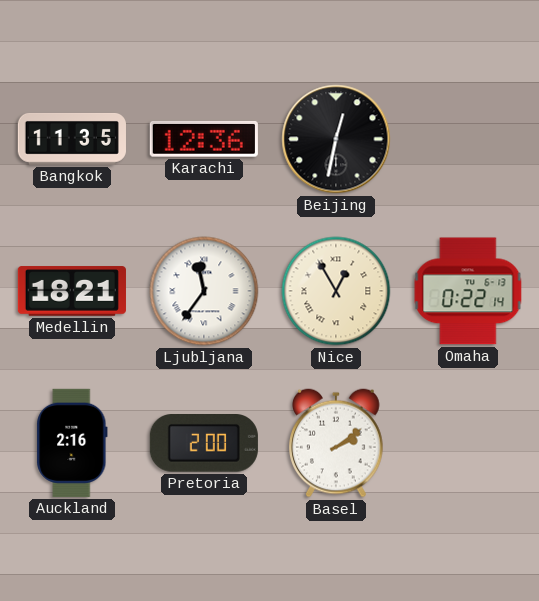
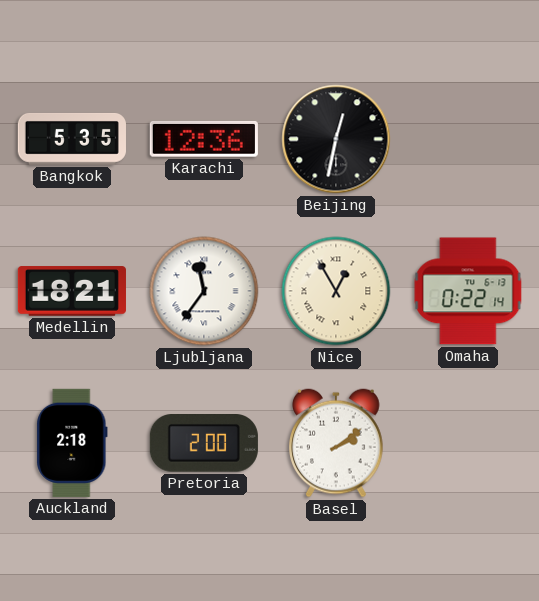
Bangkok: 11:35 -> 5:35
Auckland: 2:16 -> 2:18
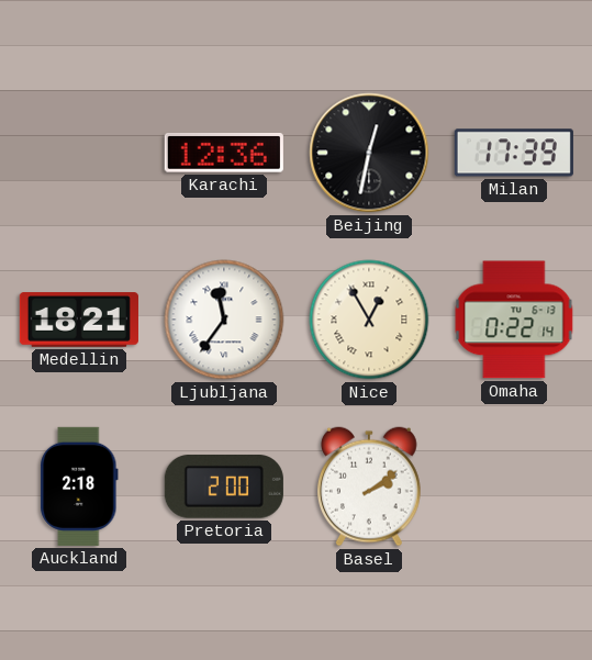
Bangkok: 5:35 -> none
Milan: none -> 17:39
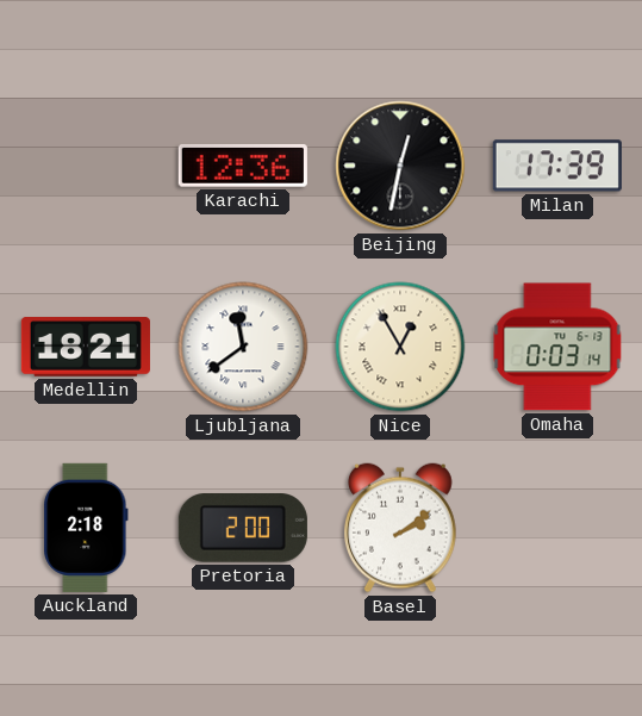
Ljubljana: 11:36 -> 11:39
Omaha: 0:22 -> 0:03
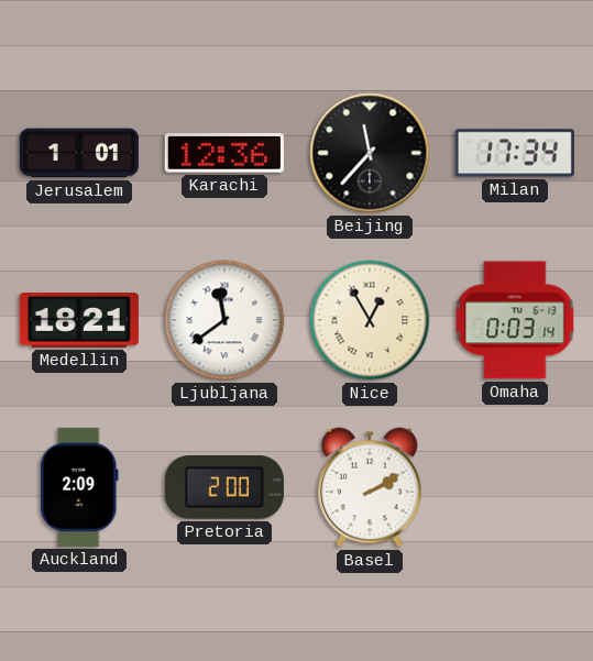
Jerusalem: none -> 1:01
Beijing: 12:32 -> 11:37
Milan: 17:39 -> 17:34
Auckland: 2:18 -> 2:09
Basel: 2:09 -> 2:10
